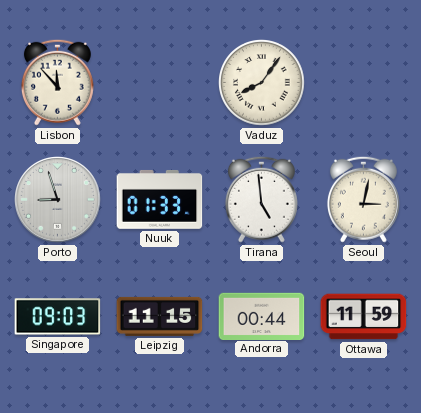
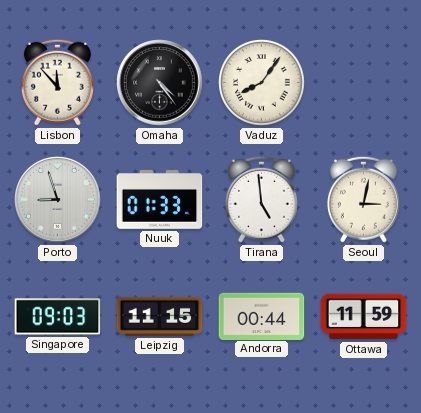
Omaha: none -> 4:24
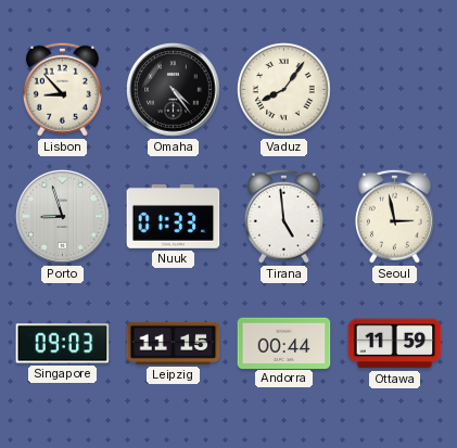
Lisbon: 11:53 -> 8:53
Seoul: 3:02 -> 2:58
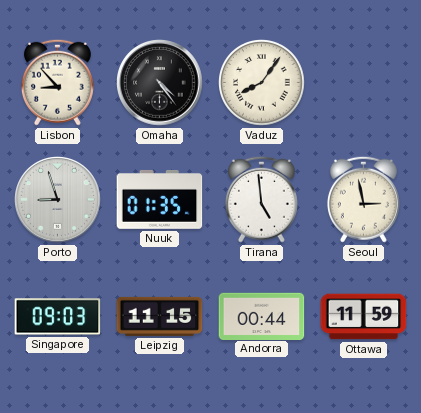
Nuuk: 01:33 -> 01:35
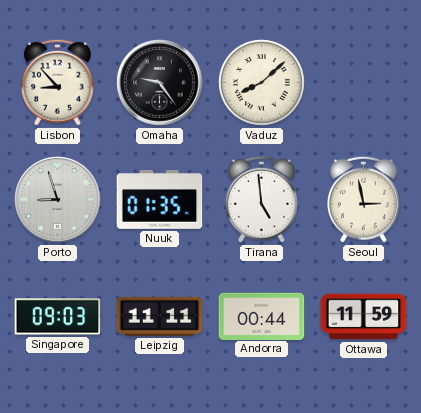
Omaha: 4:24 -> 9:24
Vaduz: 8:06 -> 8:08
Leipzig: 11:15 -> 11:11
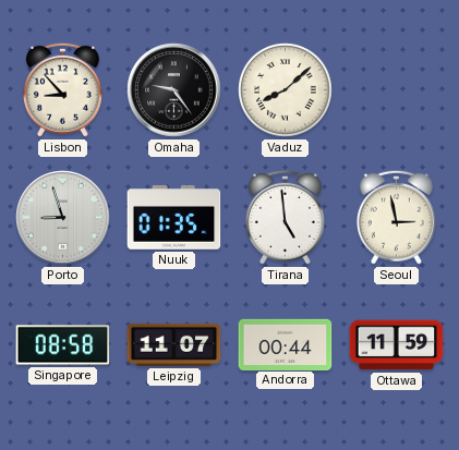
Singapore: 09:03 -> 08:58
Leipzig: 11:11 -> 11:07
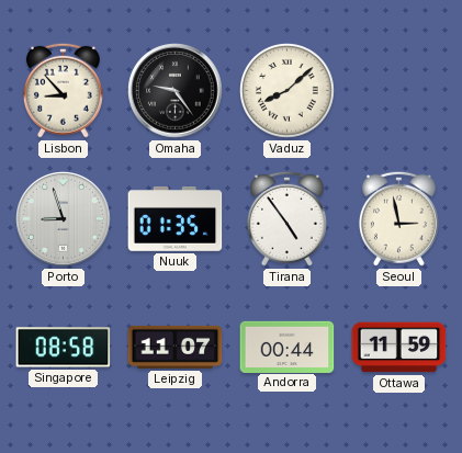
Tirana: 4:59 -> 4:54
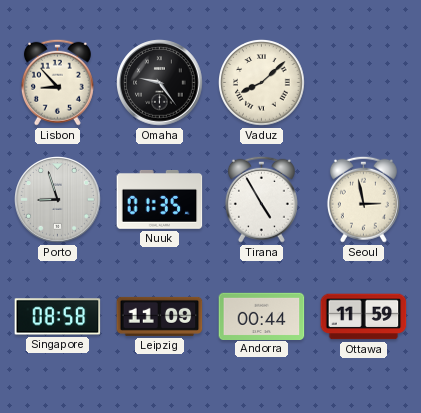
Tirana: 4:54 -> 4:55
Leipzig: 11:07 -> 11:09
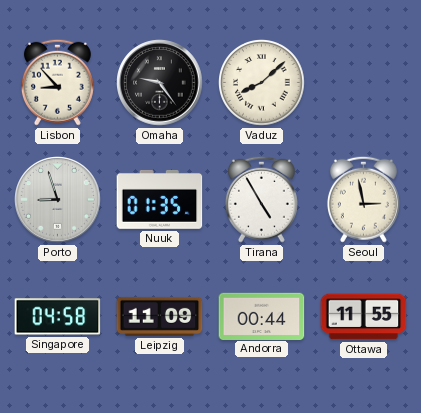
Singapore: 08:58 -> 04:58
Ottawa: 11:59 -> 11:55
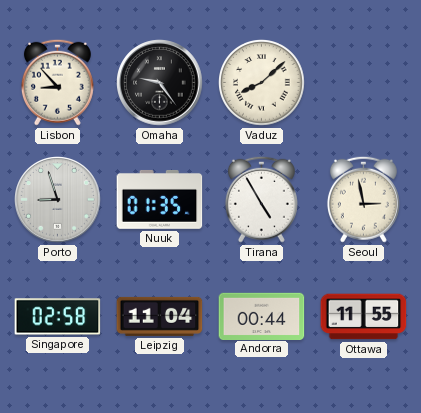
Singapore: 04:58 -> 02:58
Leipzig: 11:09 -> 11:04
